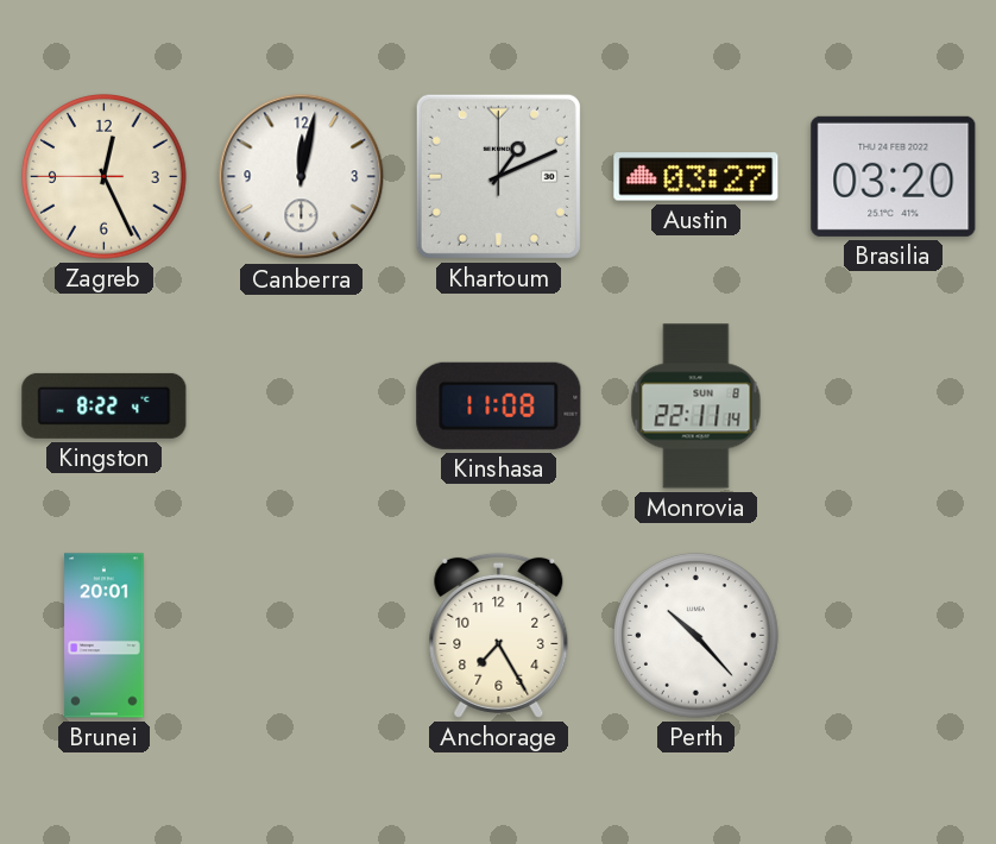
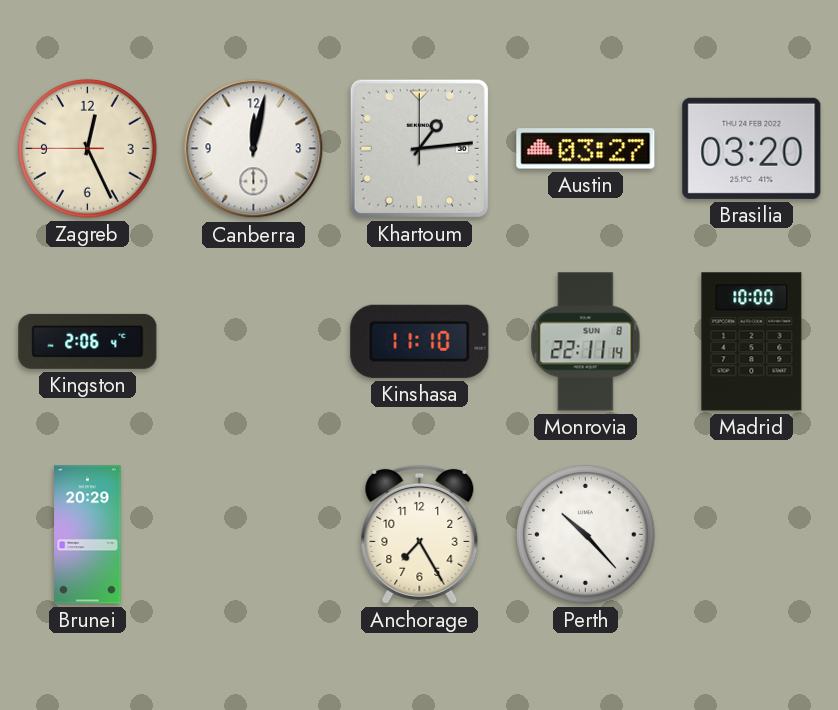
Khartoum: 1:11 -> 1:14
Kingston: 8:22 -> 2:06
Kinshasa: 11:08 -> 11:10
Madrid: none -> 10:00
Brunei: 20:01 -> 20:29
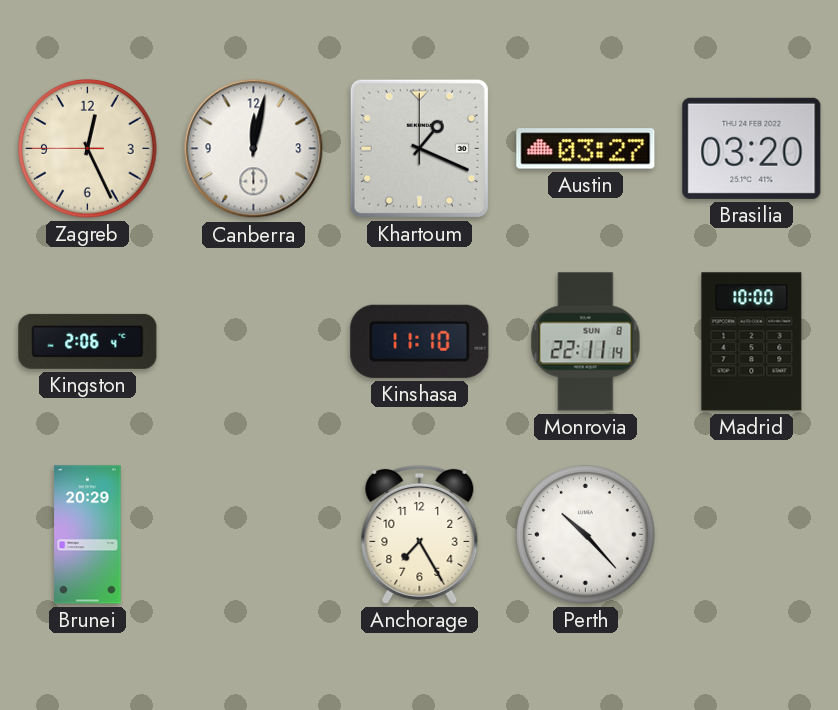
Khartoum: 1:14 -> 1:19
